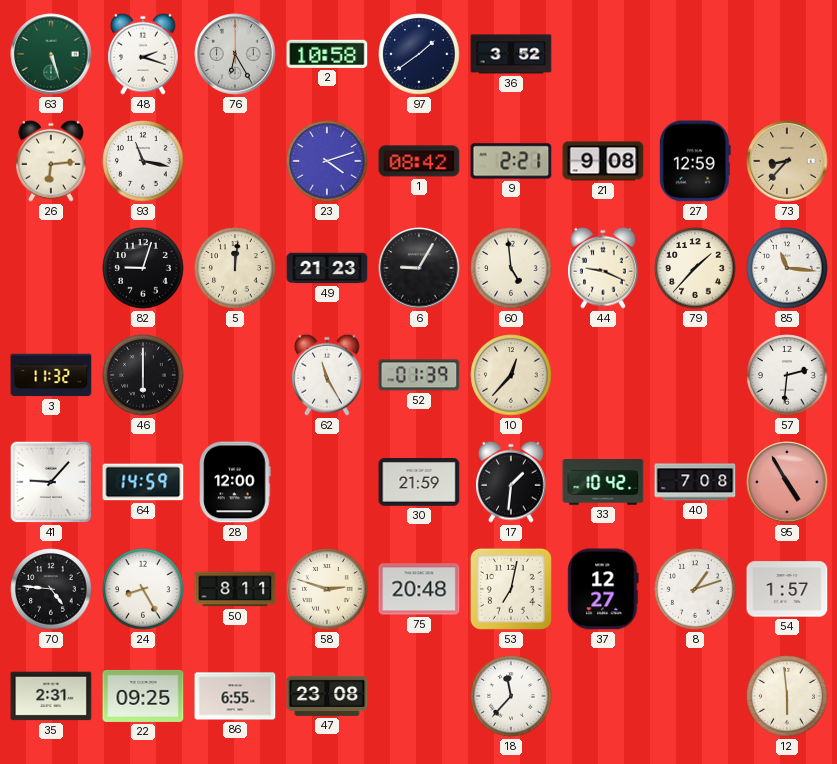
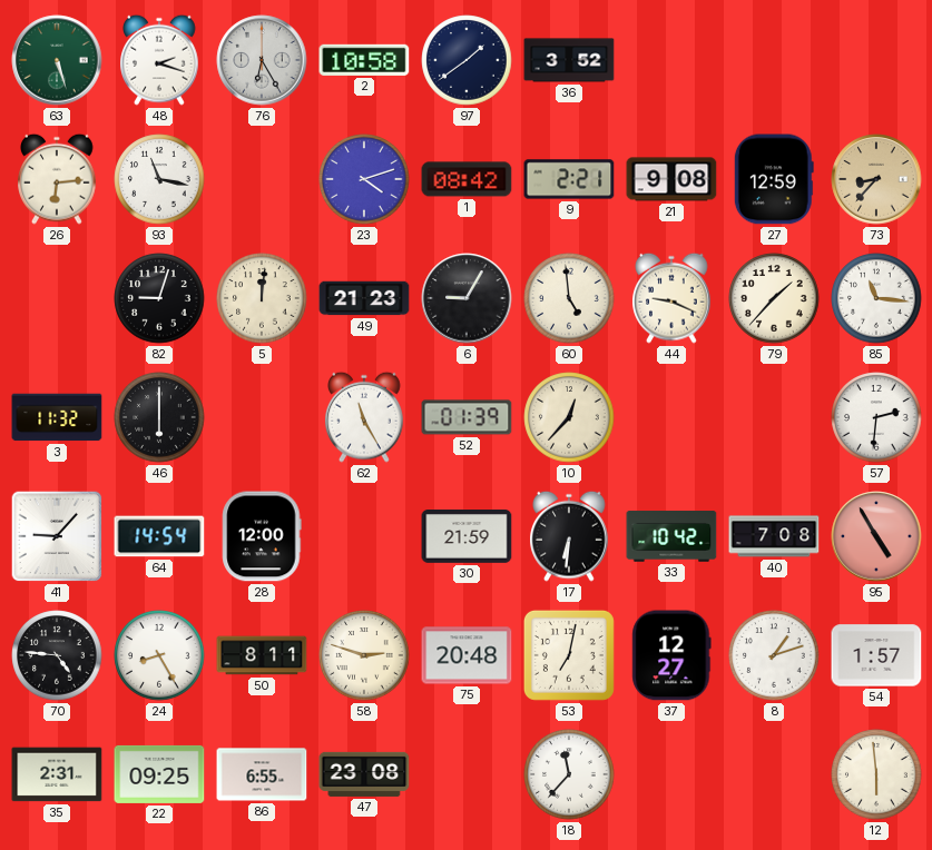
64: 14:59 -> 14:54
17: 1:31 -> 6:31
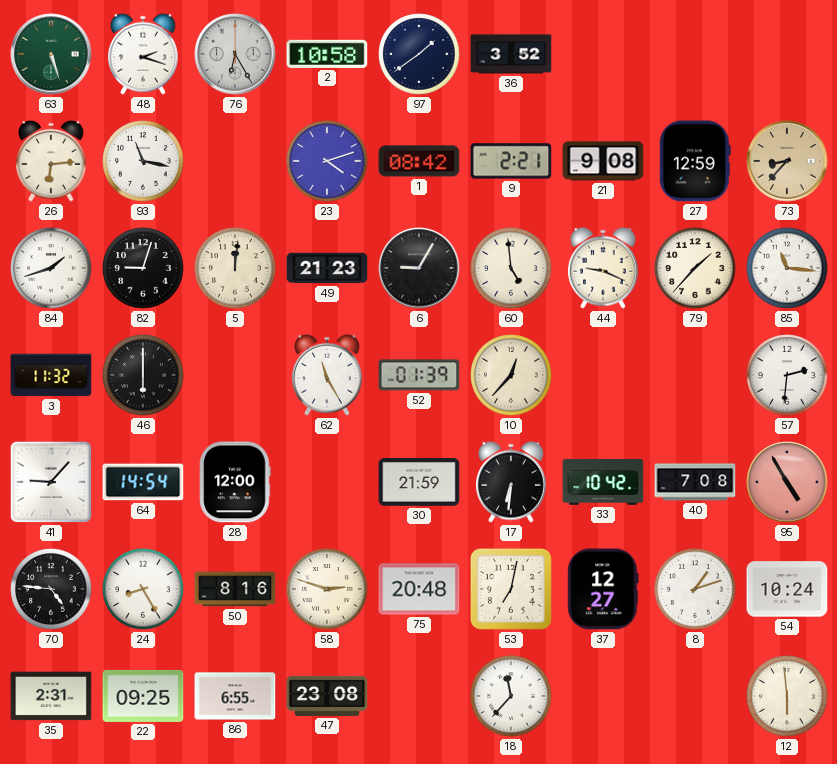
84: none -> 1:42
50: 8:11 -> 8:16
54: 1:57 -> 10:24
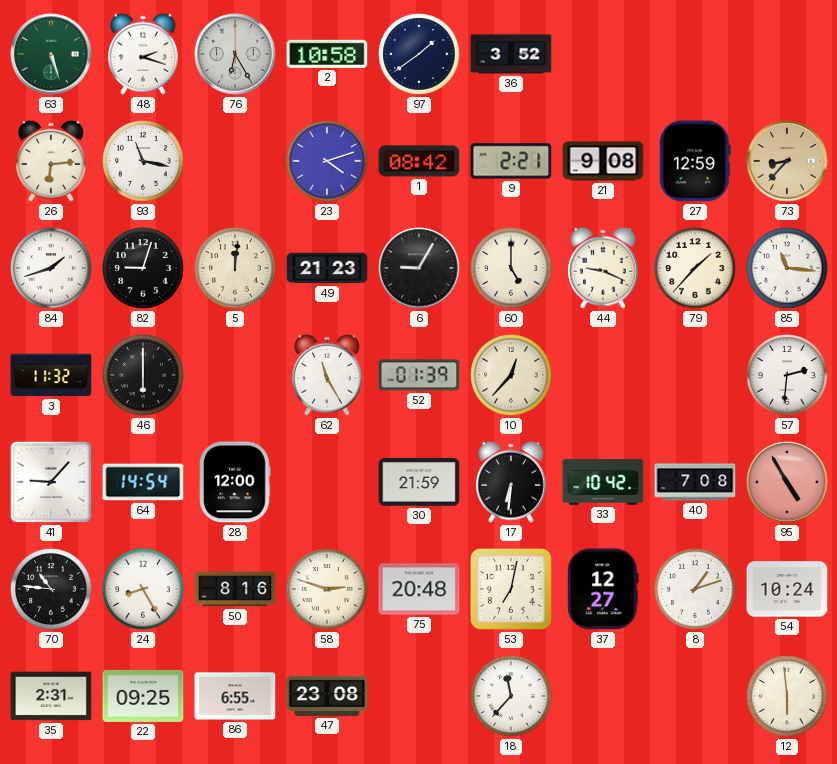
60: 4:59 -> 5:00
70: 4:46 -> 10:46
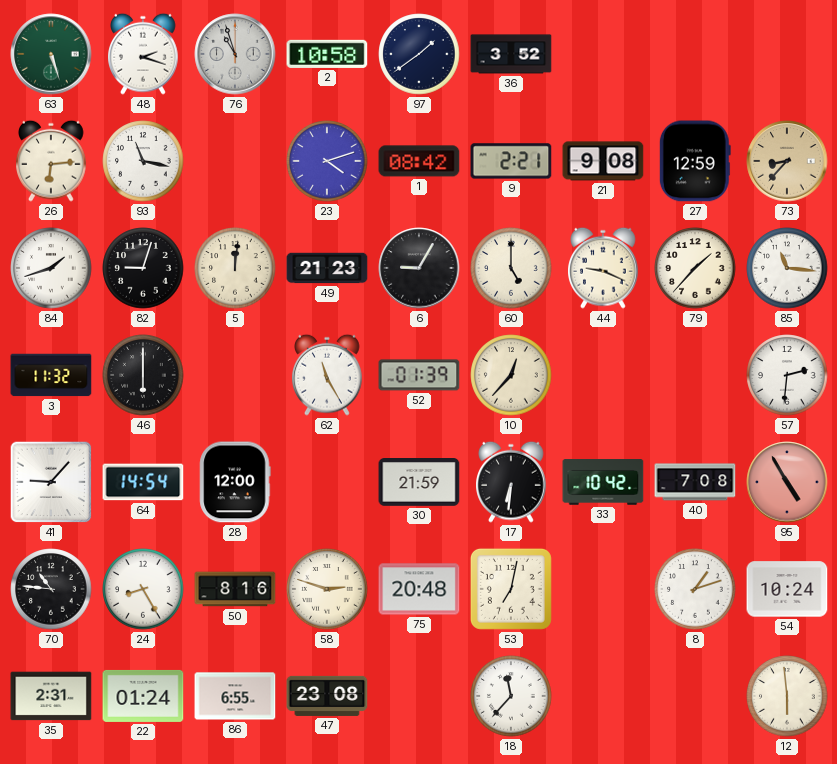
76: 6:25 -> 10:57
37: 12:27 -> none
22: 09:25 -> 01:24
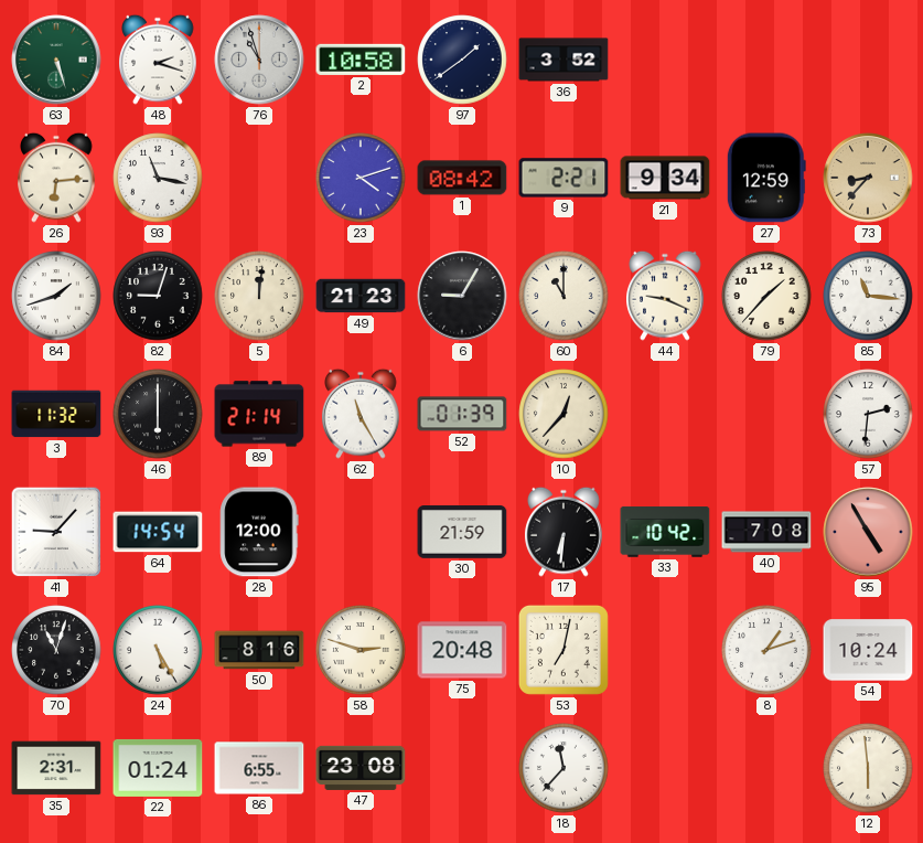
21: 9:08 -> 9:34
60: 5:00 -> 11:00
89: none -> 21:14
70: 10:46 -> 11:03
24: 8:25 -> 5:25
